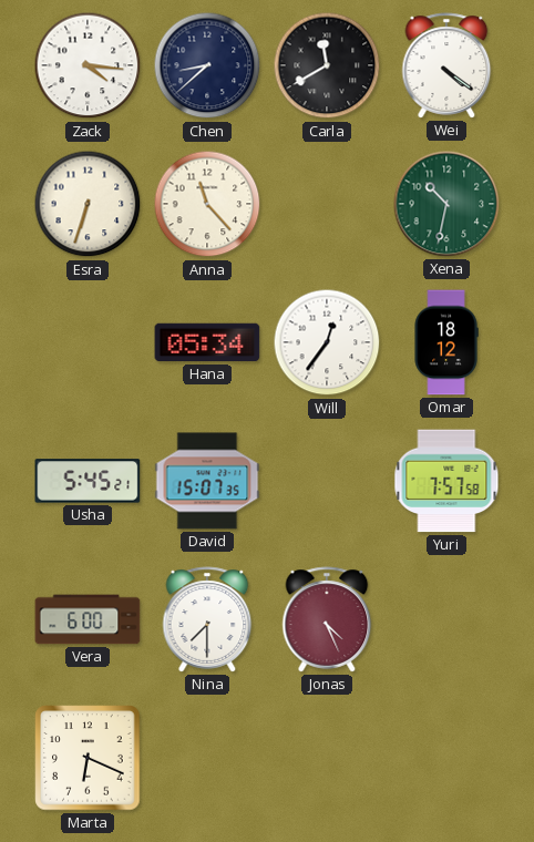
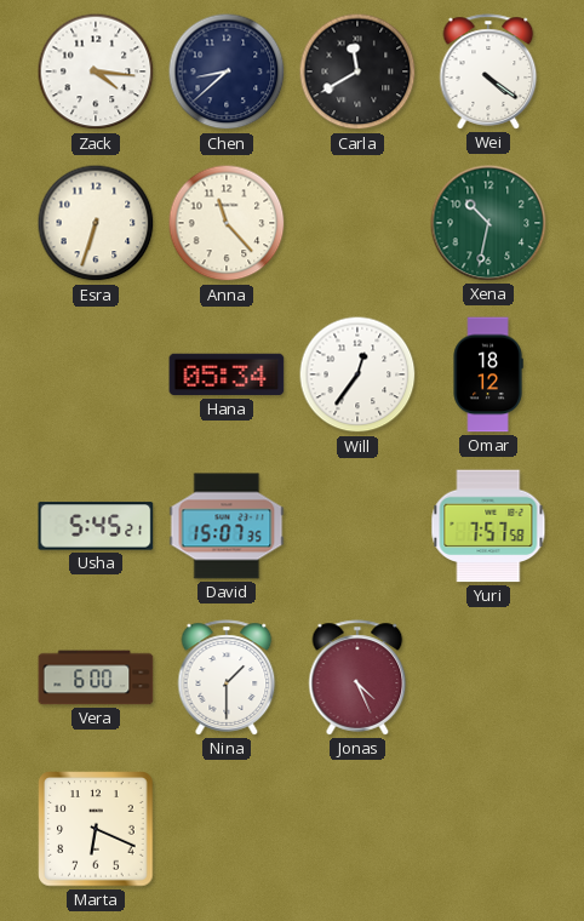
Nina: 7:30 -> 1:30
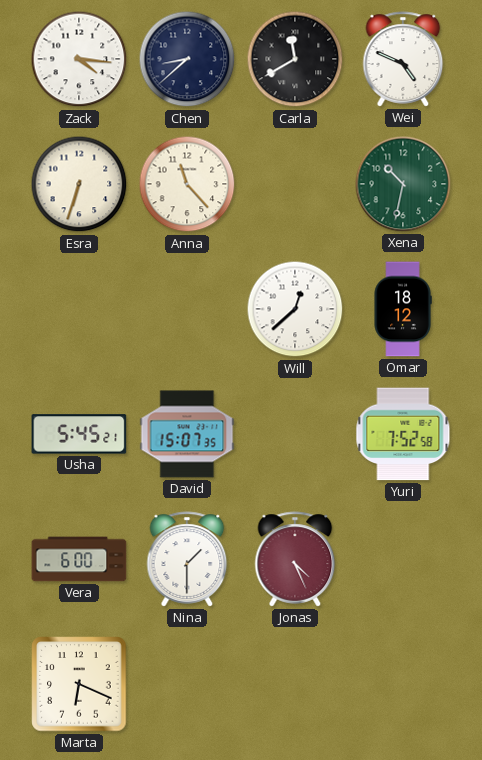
Wei: 4:21 -> 4:49
Hana: 05:34 -> none
Will: 12:36 -> 12:38
Yuri: 7:57 -> 7:52
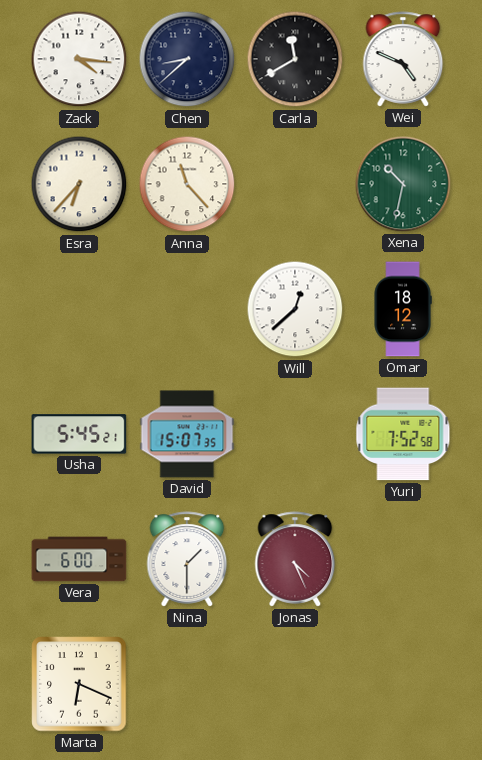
Esra: 6:33 -> 6:37
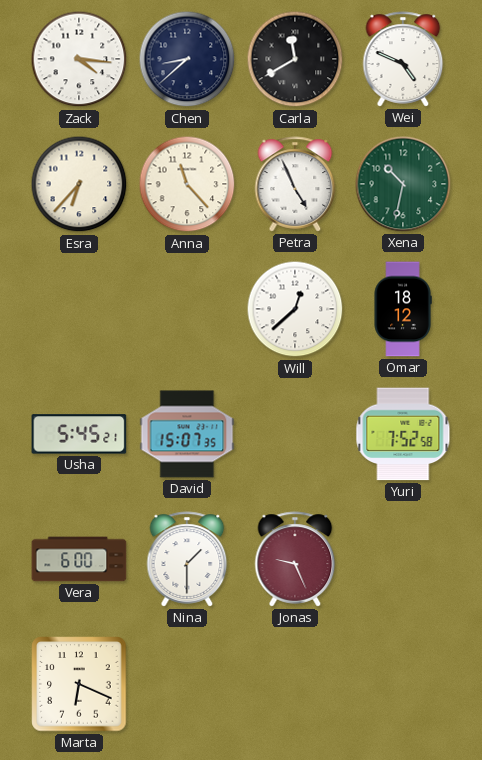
Petra: none -> 4:56
Jonas: 4:26 -> 9:26
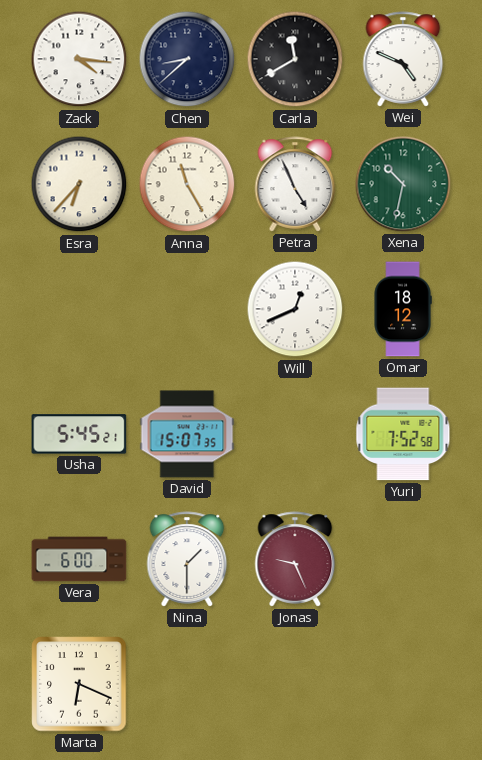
Anna: 11:23 -> 11:25
Will: 12:38 -> 12:41
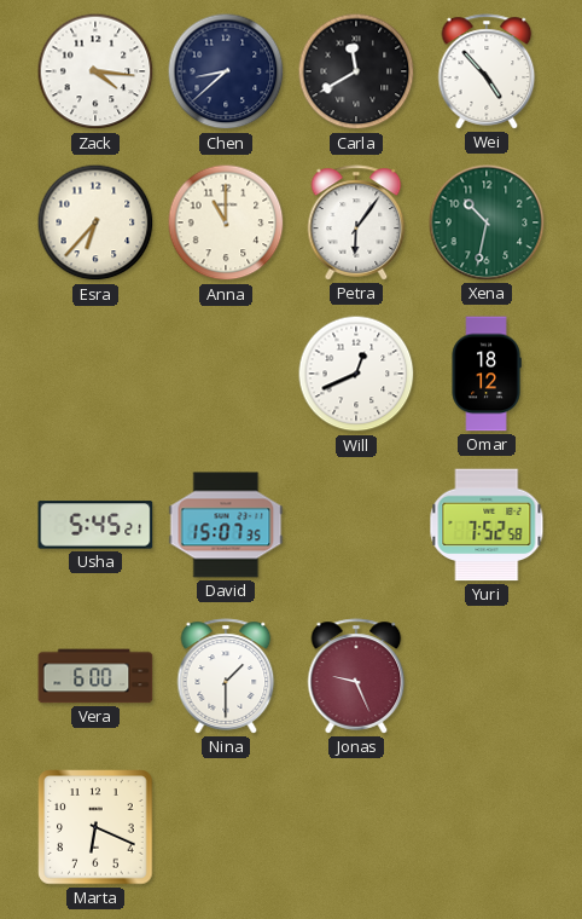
Wei: 4:49 -> 4:53
Anna: 11:25 -> 11:00
Petra: 4:56 -> 6:06
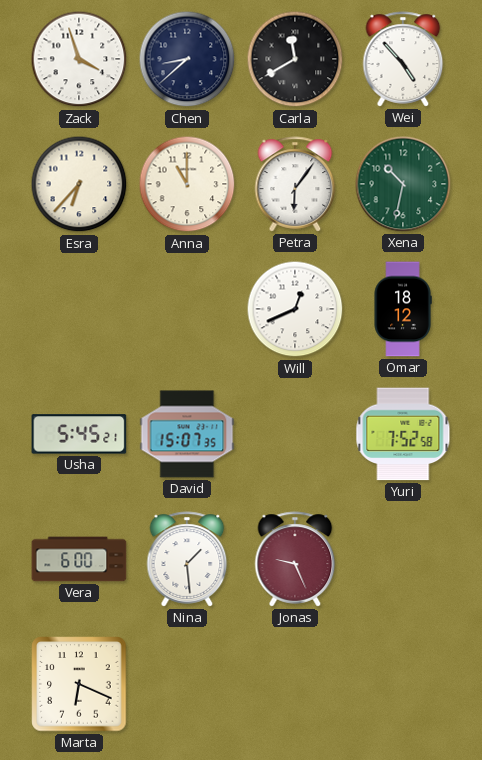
Zack: 4:16 -> 3:57
Nina: 1:30 -> 1:29
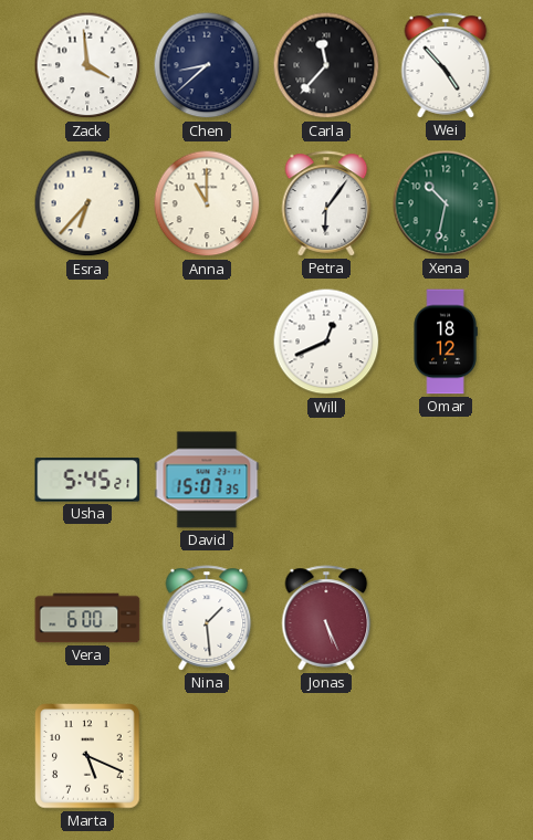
Zack: 3:57 -> 3:59
Carla: 11:40 -> 11:37
Yuri: 7:52 -> none
Jonas: 9:26 -> 5:26
Marta: 6:19 -> 5:19
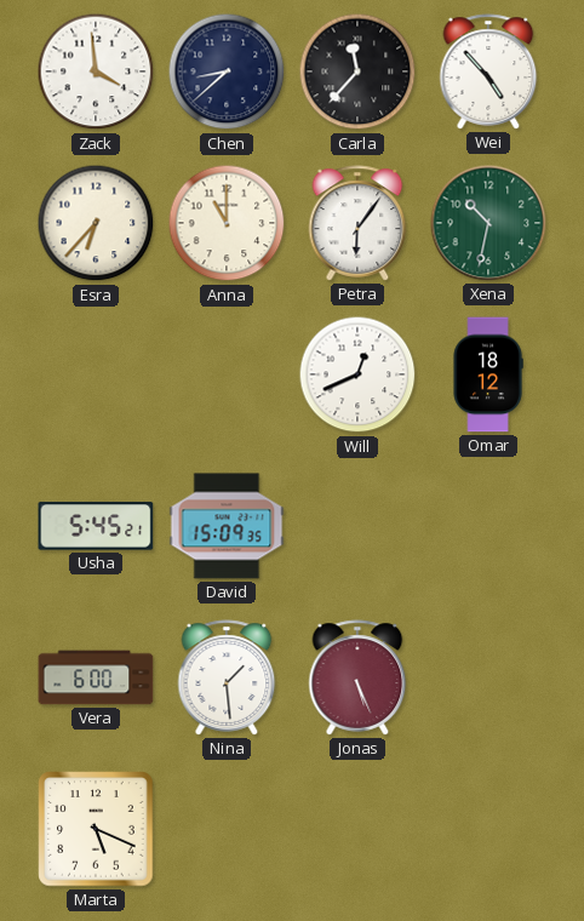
David: 15:07 -> 15:09
